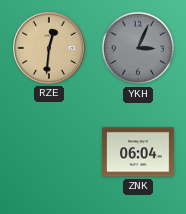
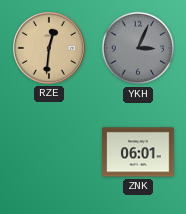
ZNK: 06:04 -> 06:01
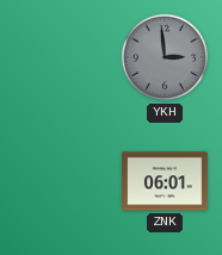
RZE: 12:31 -> none
YKH: 3:04 -> 2:59
